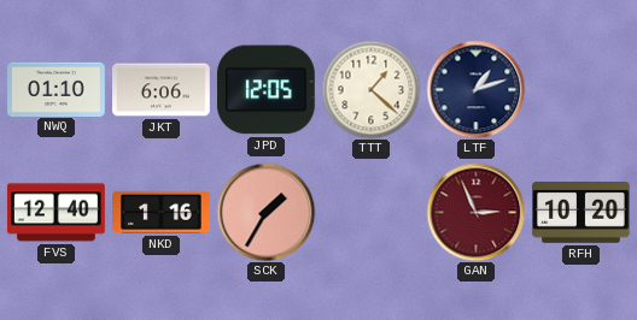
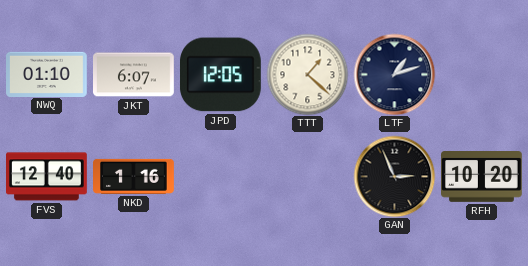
JKT: 6:06 -> 6:07
SCK: 1:35 -> none
GAN dial: burgundy -> black
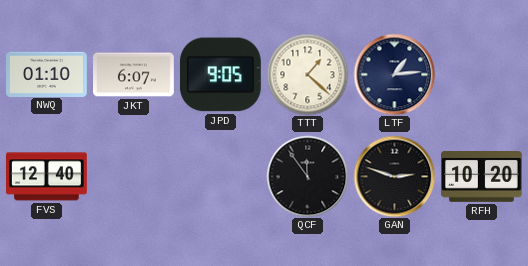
JPD: 12:05 -> 9:05
LTF: 1:12 -> 1:14
NKD: 1:16 -> none
QCF: none -> 11:54
GAN: 2:56 -> 2:48
